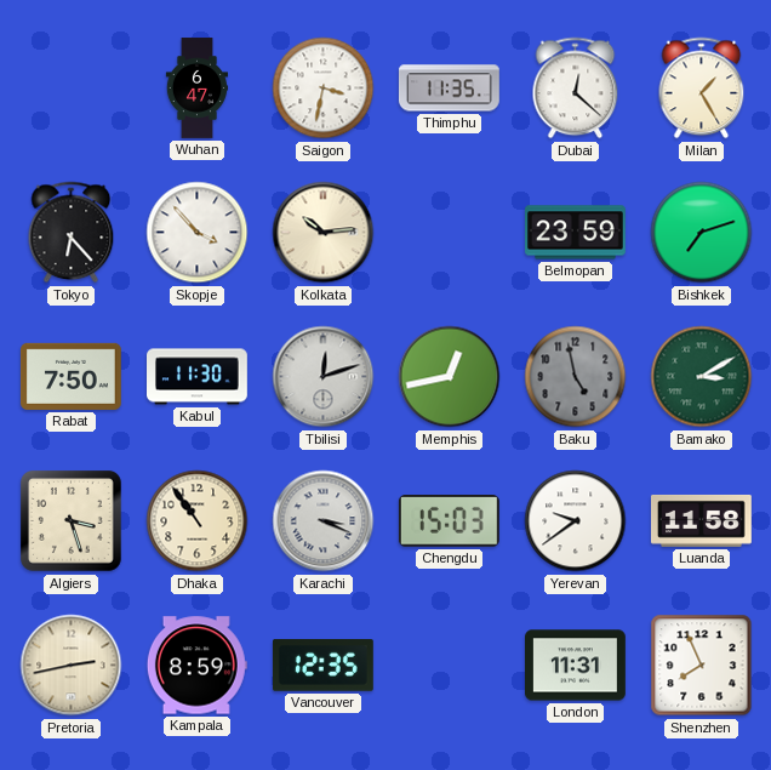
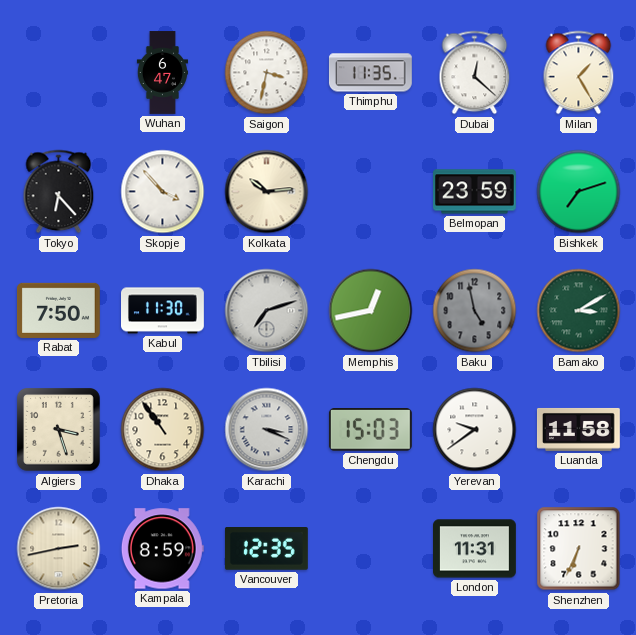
Tbilisi: 12:12 -> 7:12
Shenzhen: 7:56 -> 6:34
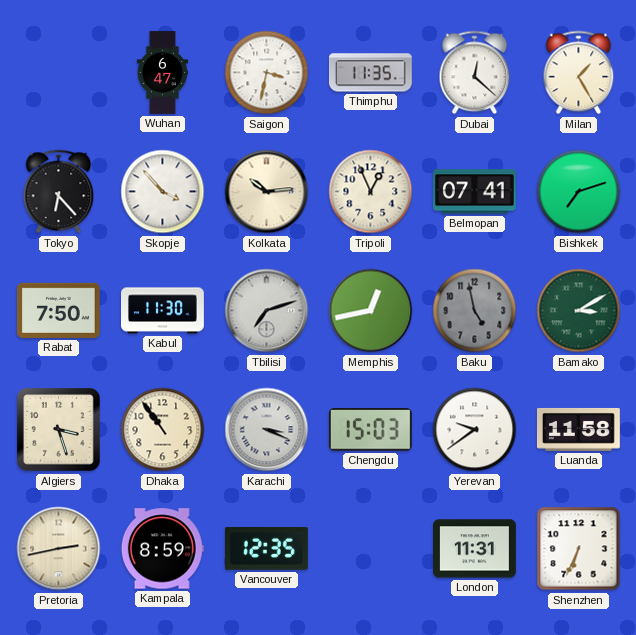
Tripoli: none -> 12:56
Belmopan: 23:59 -> 07:41
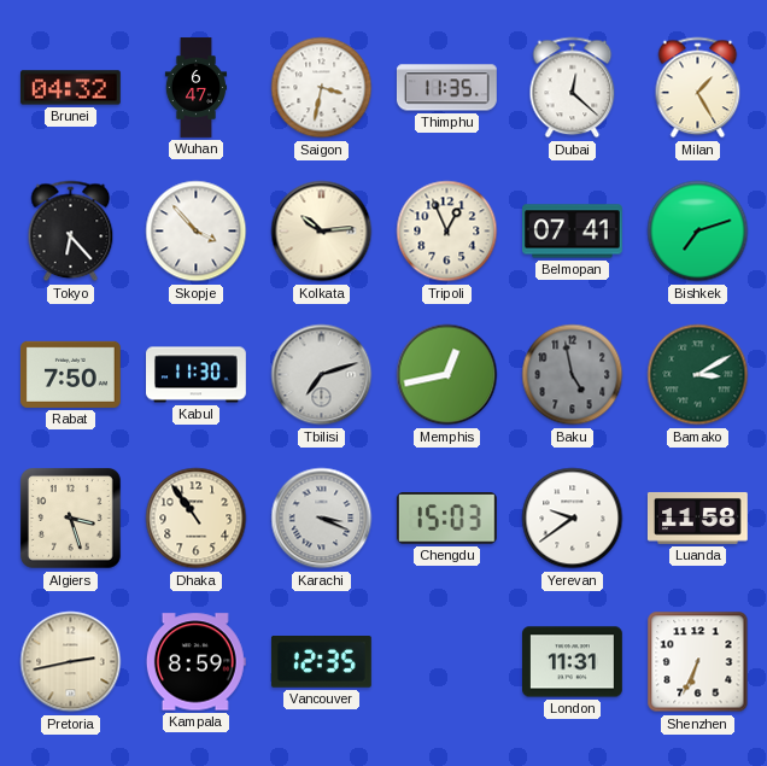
Brunei: none -> 04:32
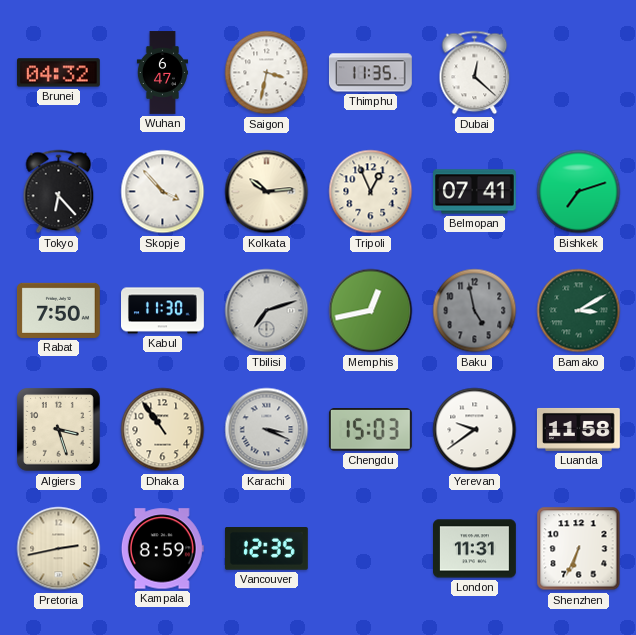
Milan: 1:25 -> none
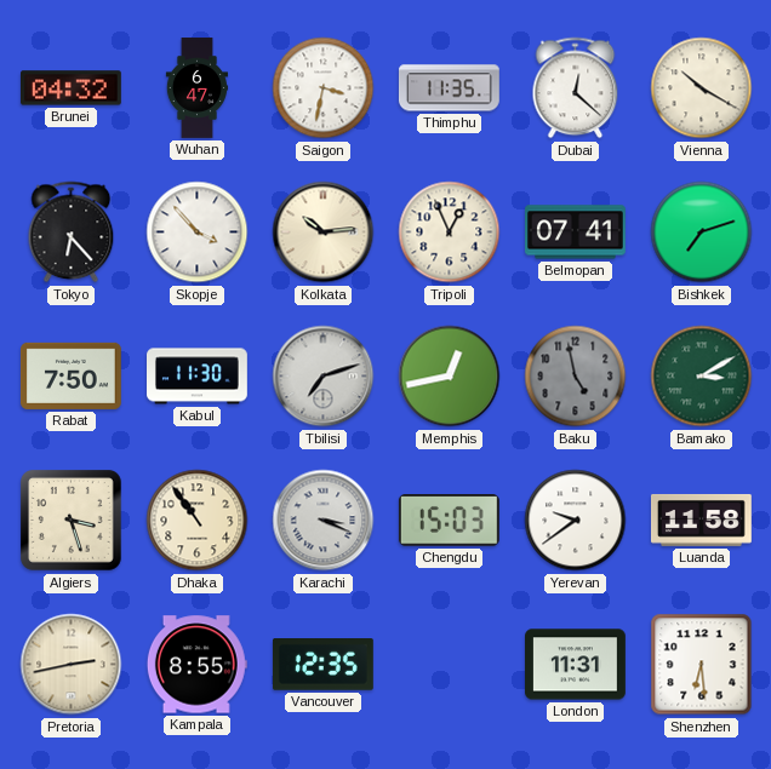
Vienna: none -> 10:20
Kampala: 8:59 -> 8:55
Shenzhen: 6:34 -> 6:29
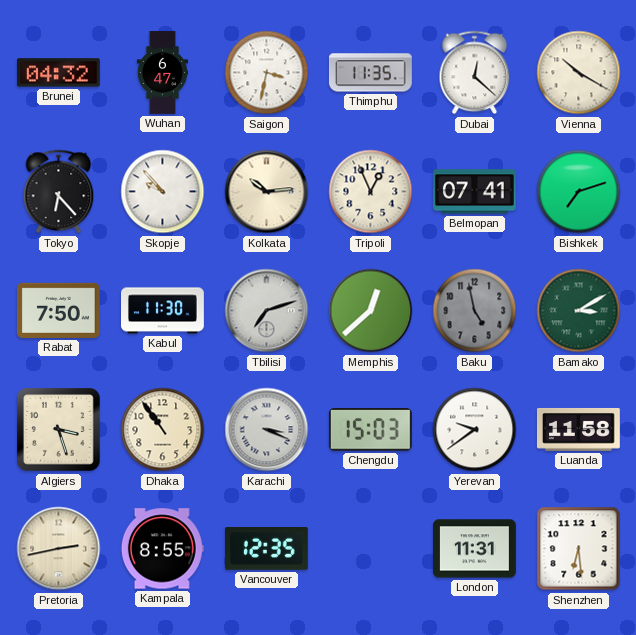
Skopje: 3:53 -> 9:53
Memphis: 12:43 -> 12:38
